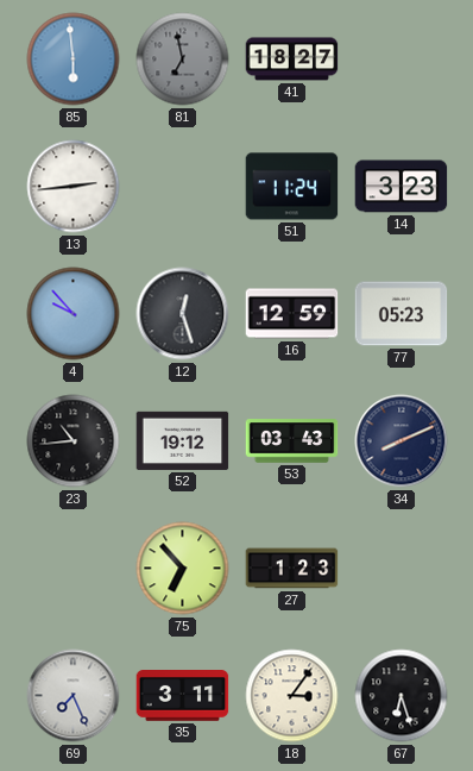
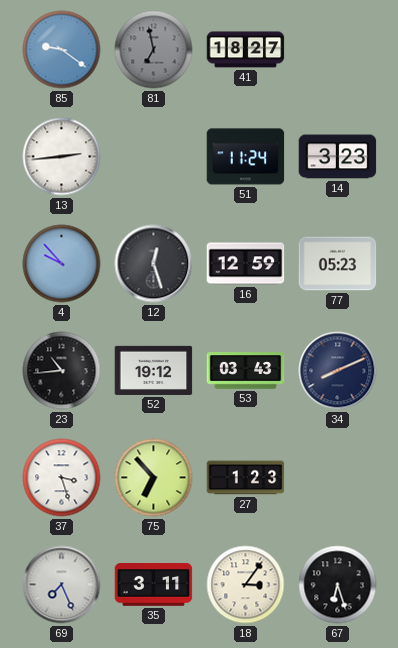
85: 5:59 -> 9:21
37: none -> 3:27
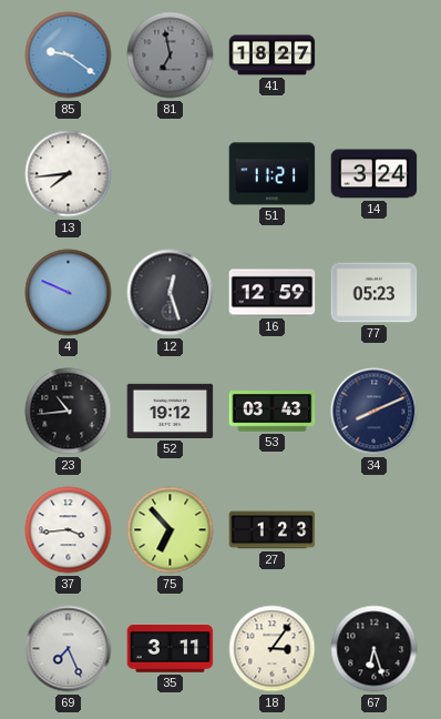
13: 2:44 -> 7:44
51: 11:24 -> 11:21
14: 3:23 -> 3:24
4: 9:53 -> 9:49
37: 3:27 -> 3:44
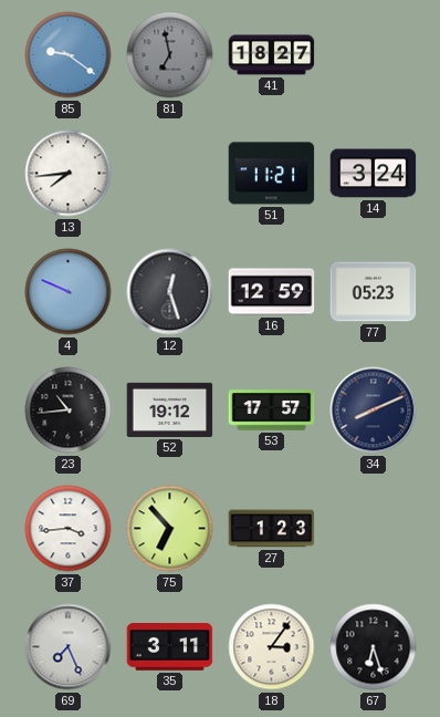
53: 03:43 -> 17:57
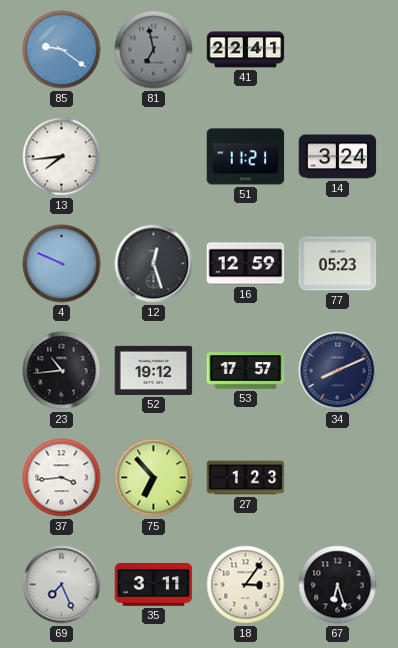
41: 18:27 -> 22:41
